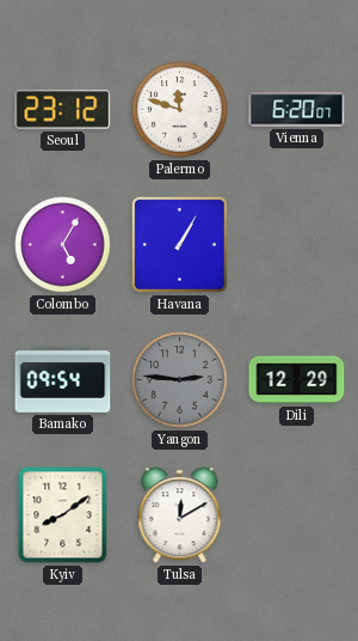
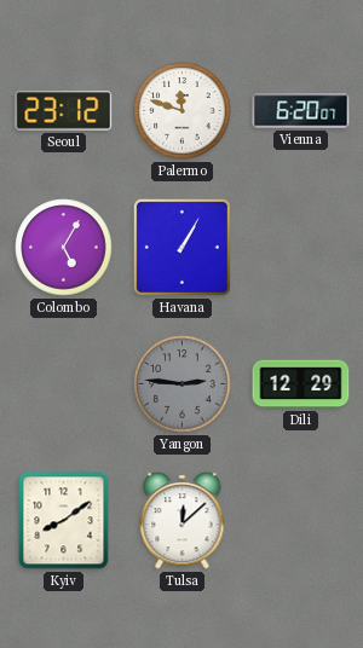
Bamako: 09:54 -> none
Tulsa: 12:10 -> 12:08
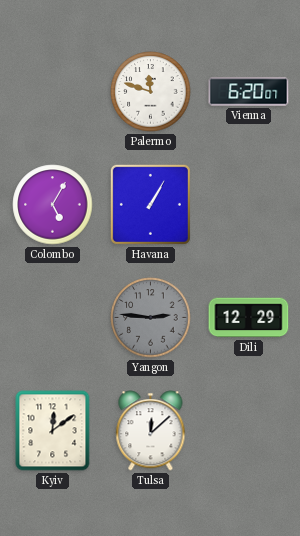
Seoul: 23:12 -> none
Kyiv: 8:09 -> 12:09
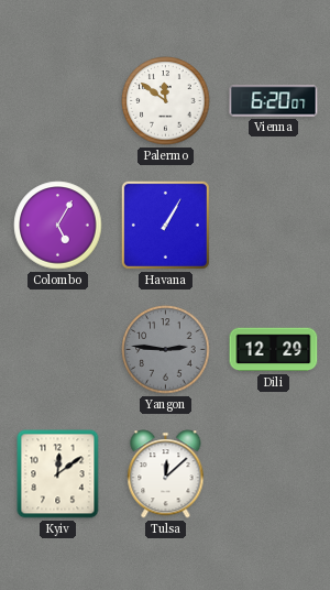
Palermo: 11:48 -> 11:51
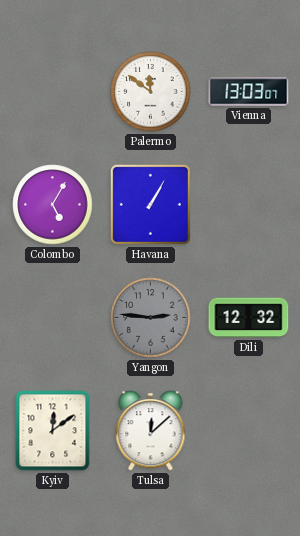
Vienna: 6:20 -> 13:03
Dili: 12:29 -> 12:32
